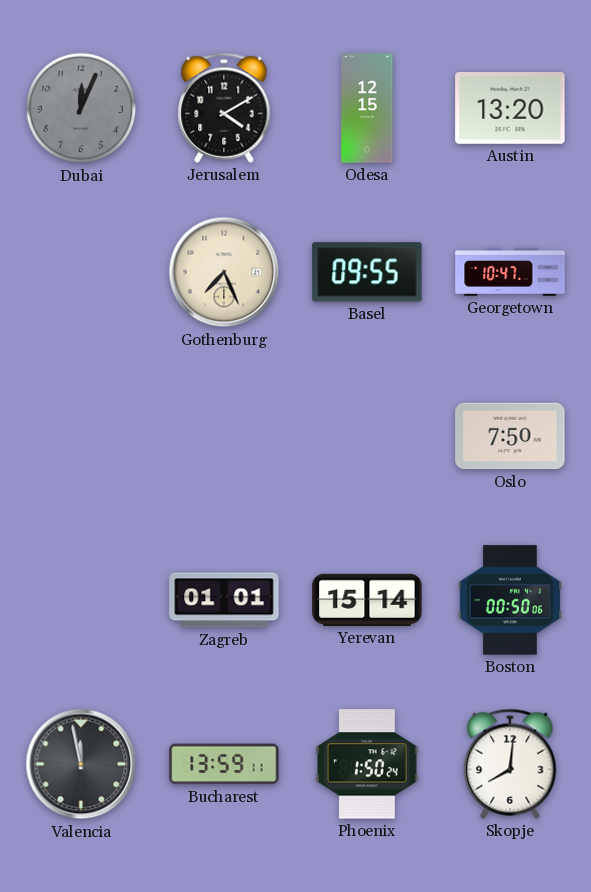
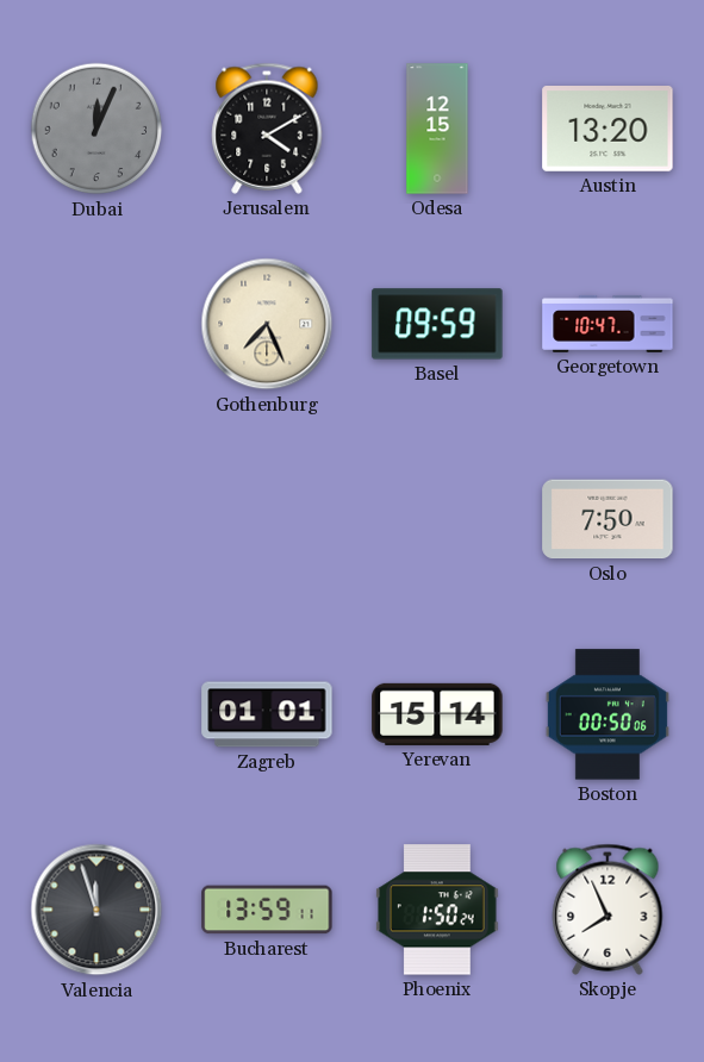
Basel: 09:55 -> 09:59
Valencia: 11:58 -> 11:57
Skopje: 8:01 -> 7:56
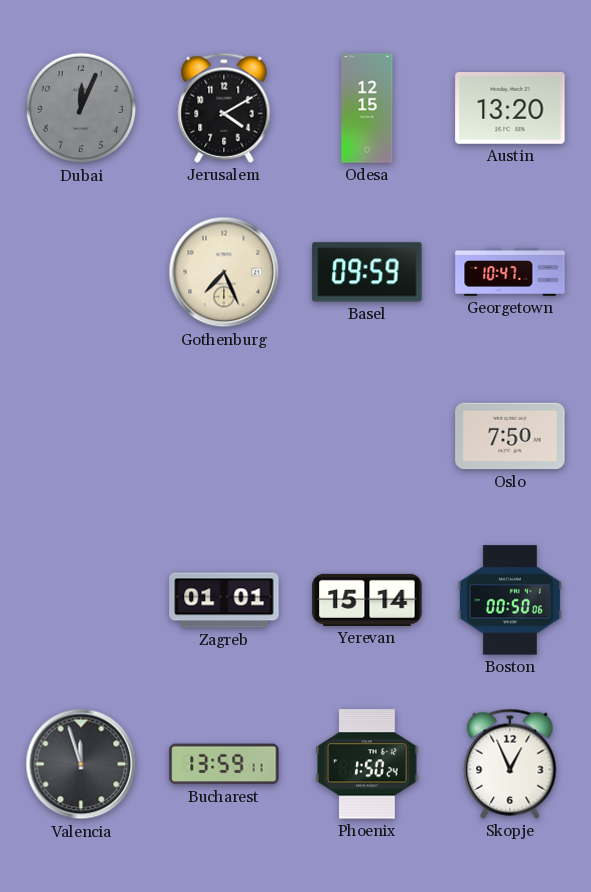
Skopje: 7:56 -> 12:56
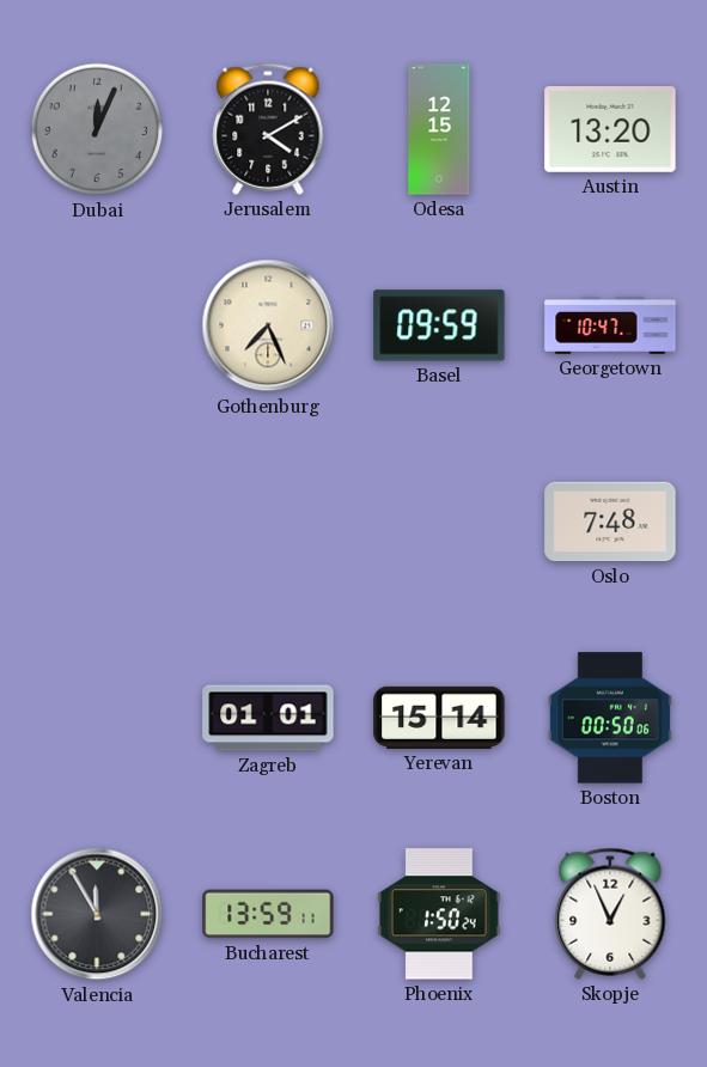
Oslo: 7:50 -> 7:48
Valencia: 11:57 -> 11:55
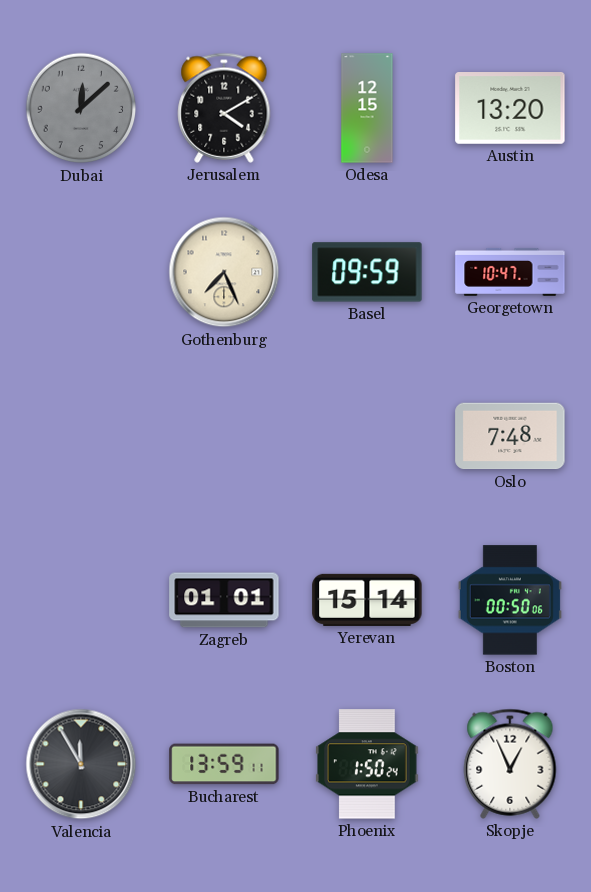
Dubai: 12:04 -> 12:08
